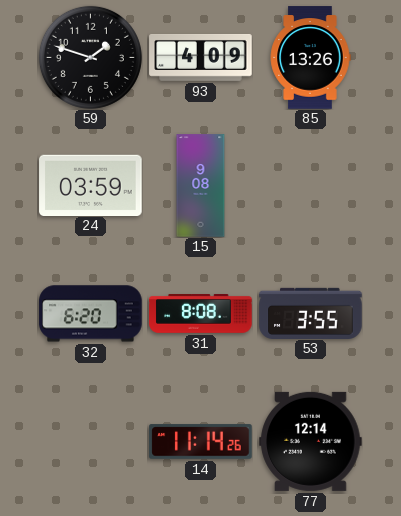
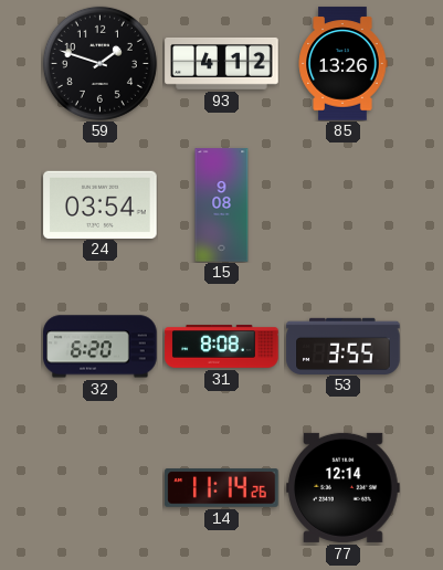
93: 4:09 -> 4:12
24: 03:59 -> 03:54
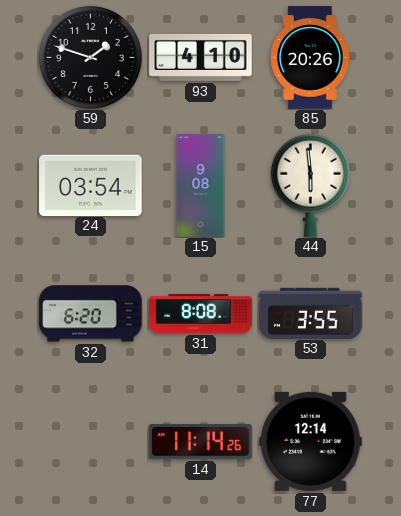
93: 4:12 -> 4:10
85: 13:26 -> 20:26
44: none -> 5:59
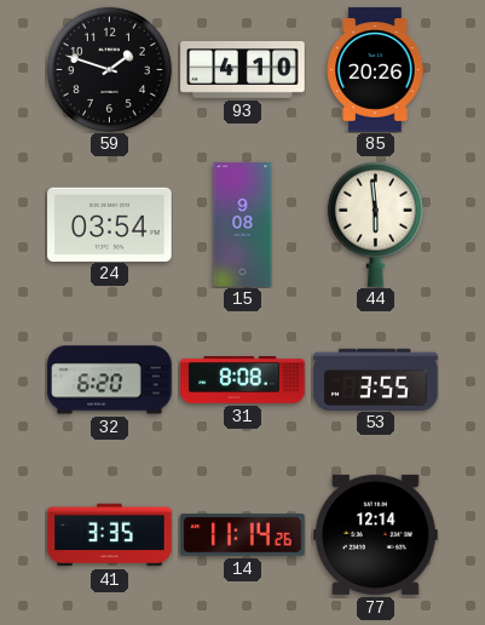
41: none -> 3:35
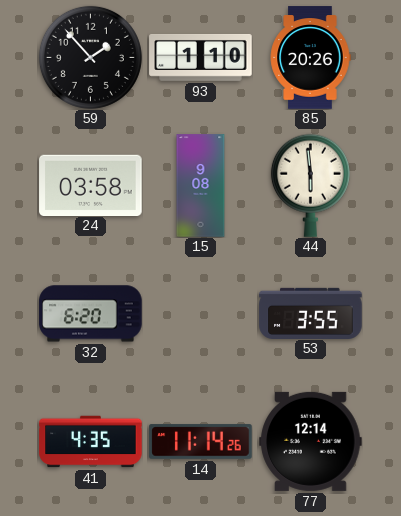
59: 1:48 -> 1:53
93: 4:10 -> 1:10
24: 03:54 -> 03:58
31: 8:08 -> none
41: 3:35 -> 4:35
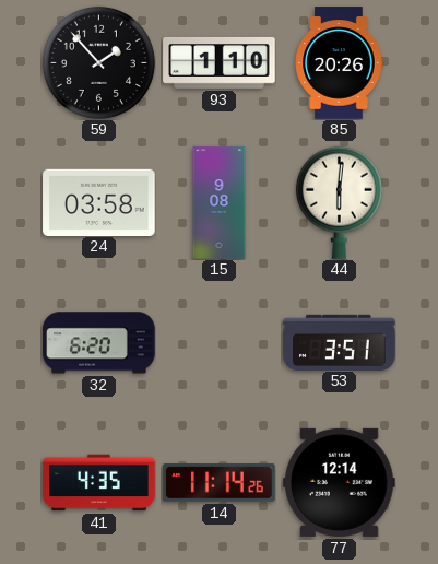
44: 5:59 -> 6:01
53: 3:55 -> 3:51
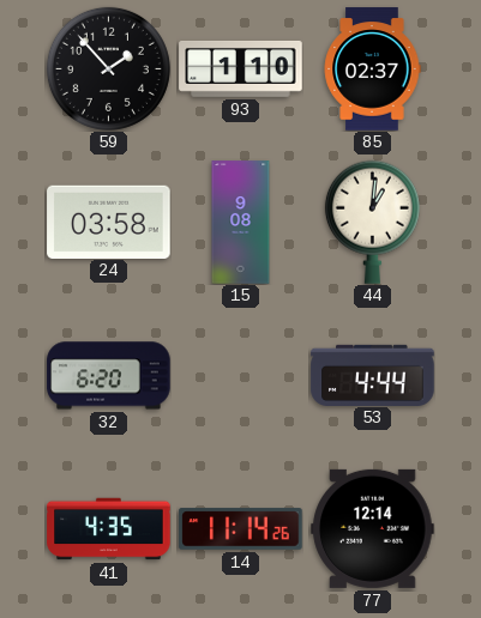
85: 20:26 -> 02:37
44: 6:01 -> 1:01
53: 3:51 -> 4:44
